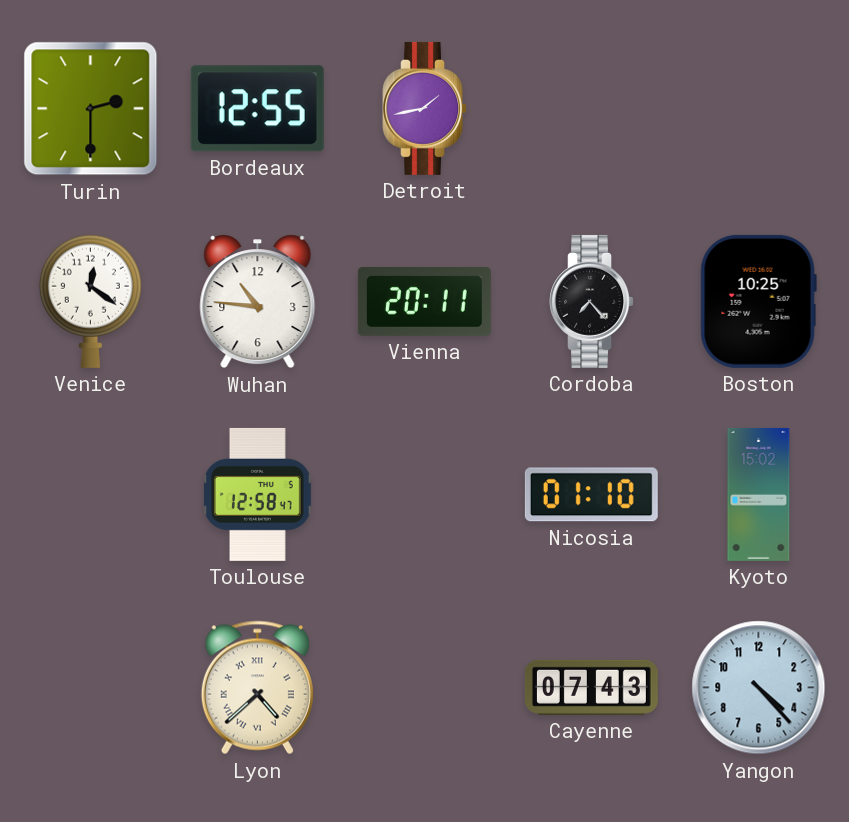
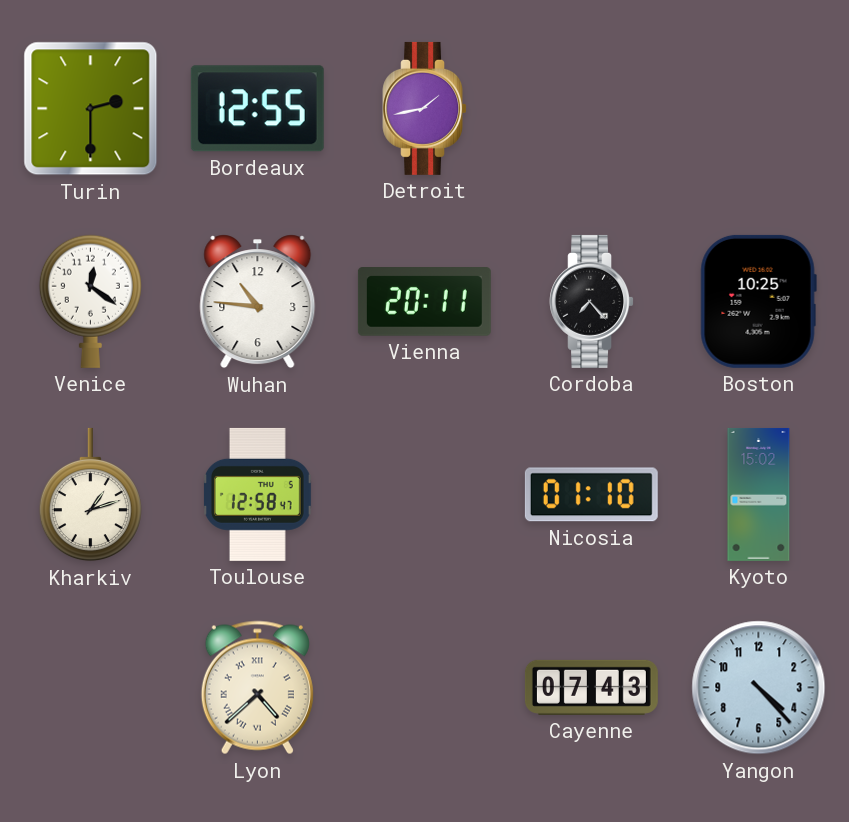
Kharkiv: none -> 1:12
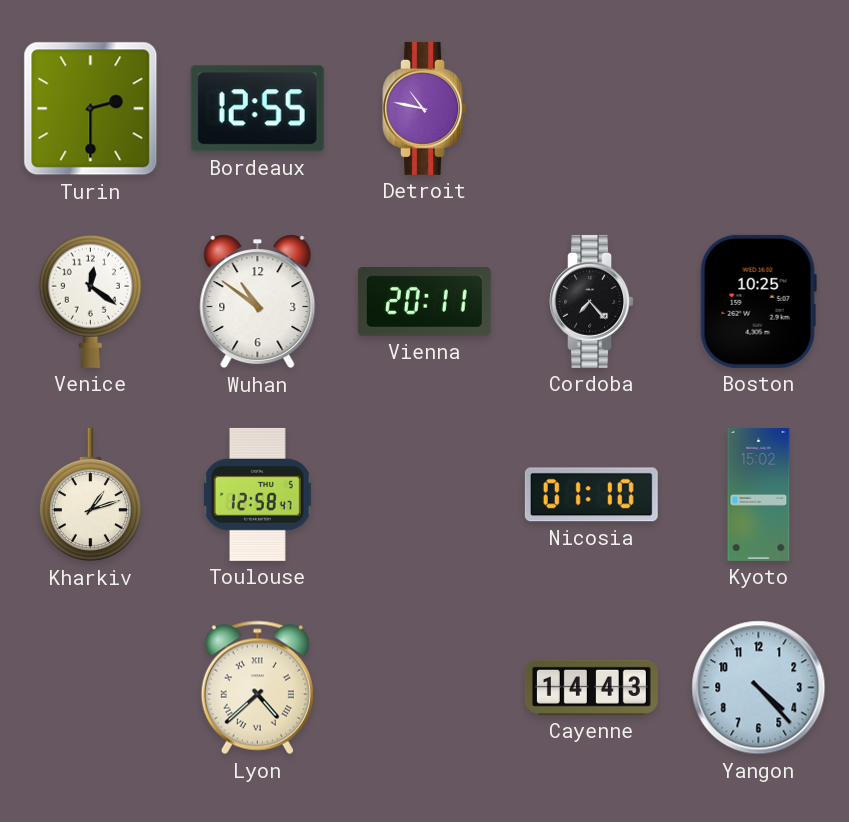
Detroit: 1:43 -> 10:47
Wuhan: 10:46 -> 10:51
Cayenne: 07:43 -> 14:43
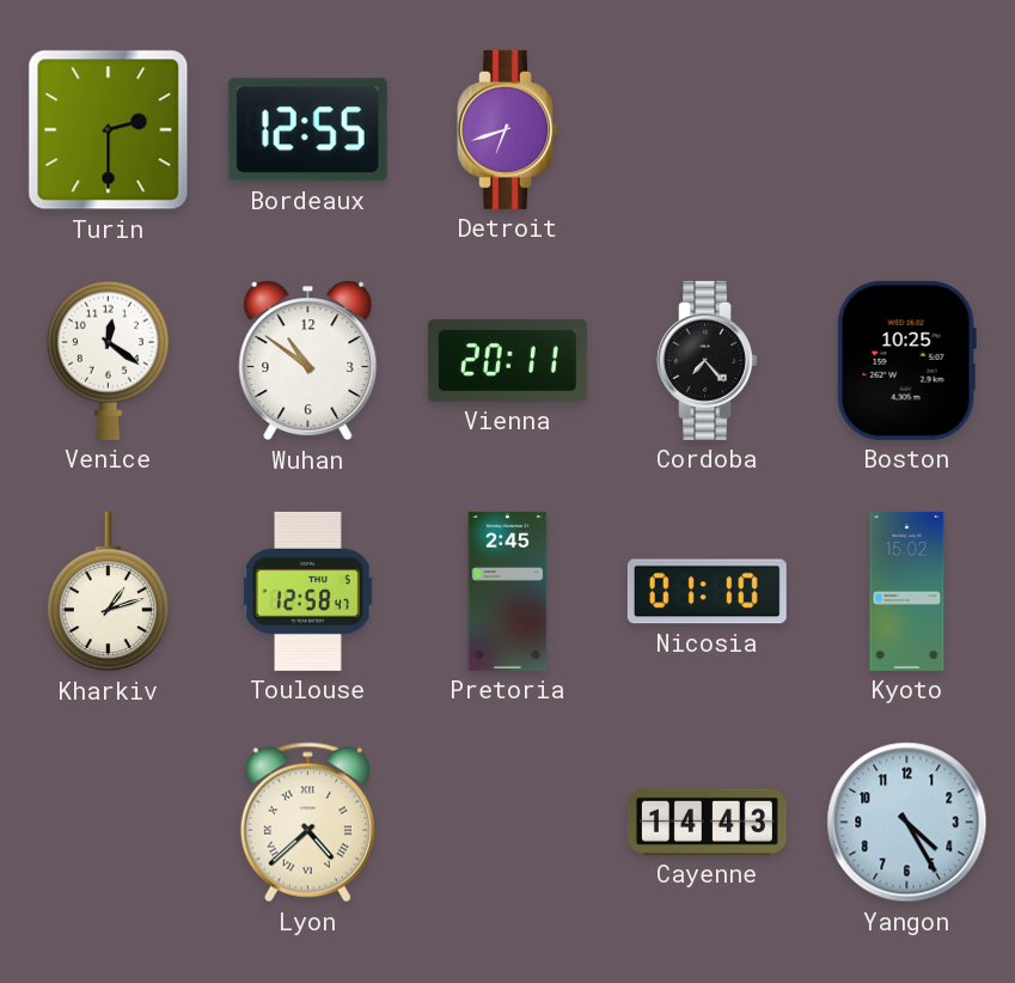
Detroit: 10:47 -> 6:42
Pretoria: none -> 2:45
Yangon: 4:23 -> 4:25
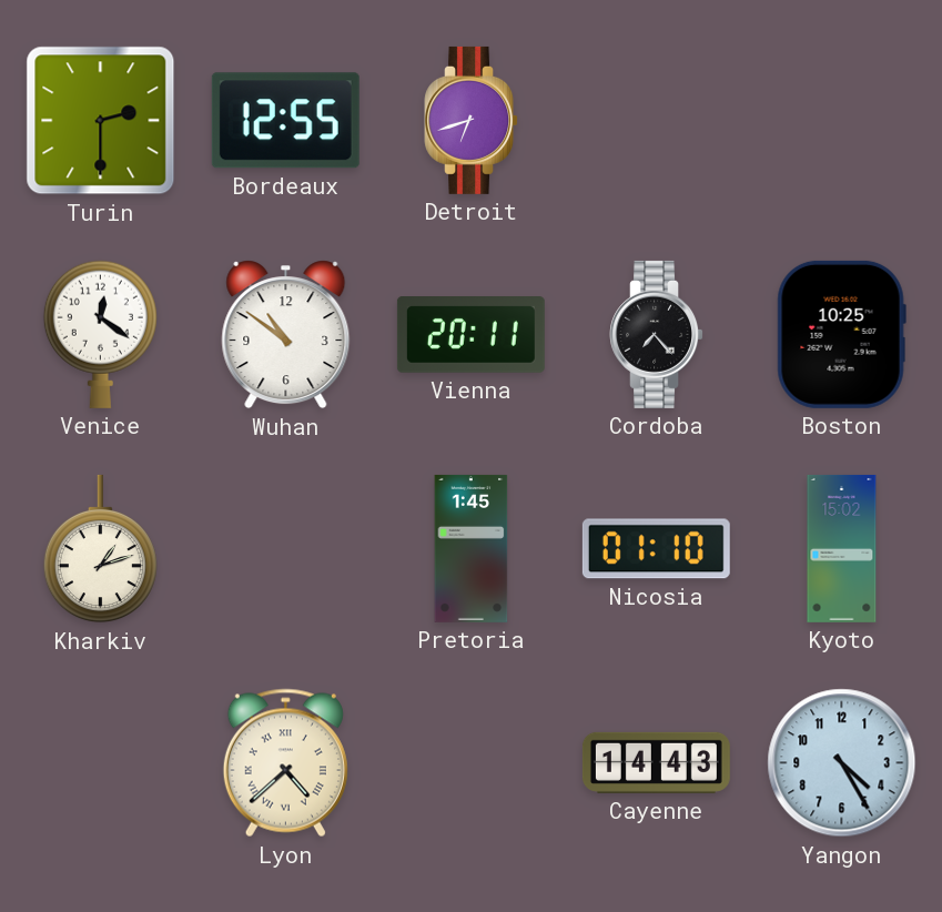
Toulouse: 12:58 -> none
Pretoria: 2:45 -> 1:45
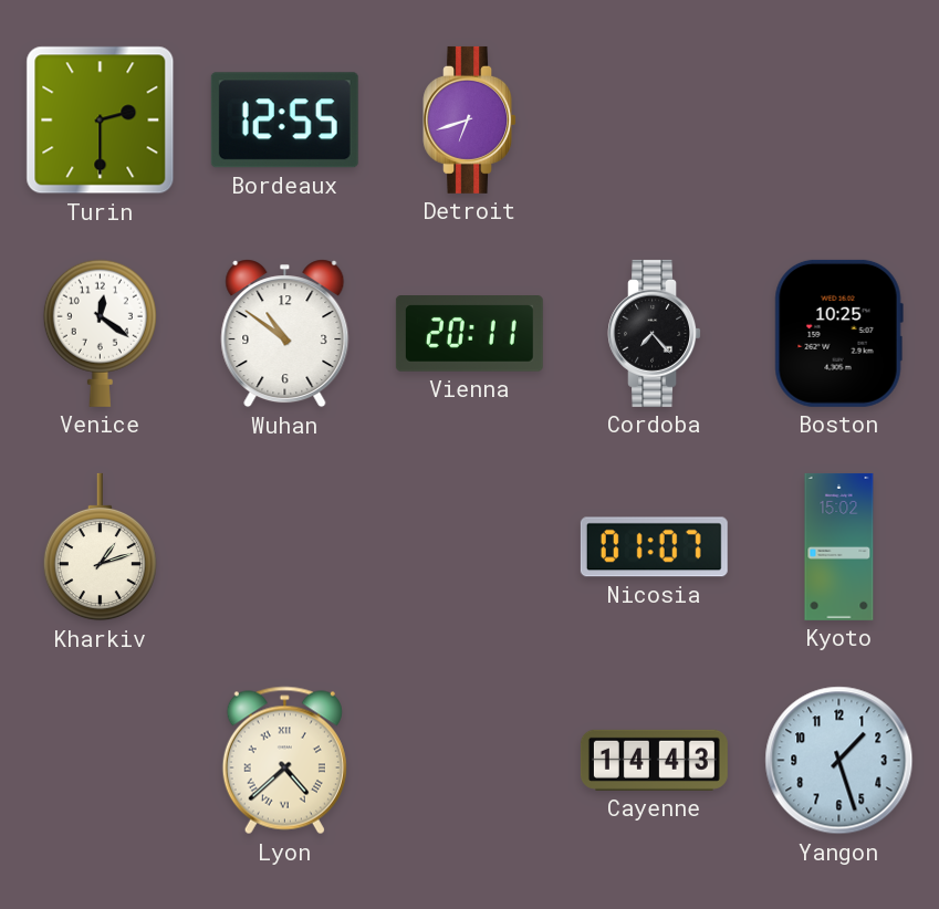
Pretoria: 1:45 -> none
Nicosia: 01:10 -> 01:07
Yangon: 4:25 -> 1:27
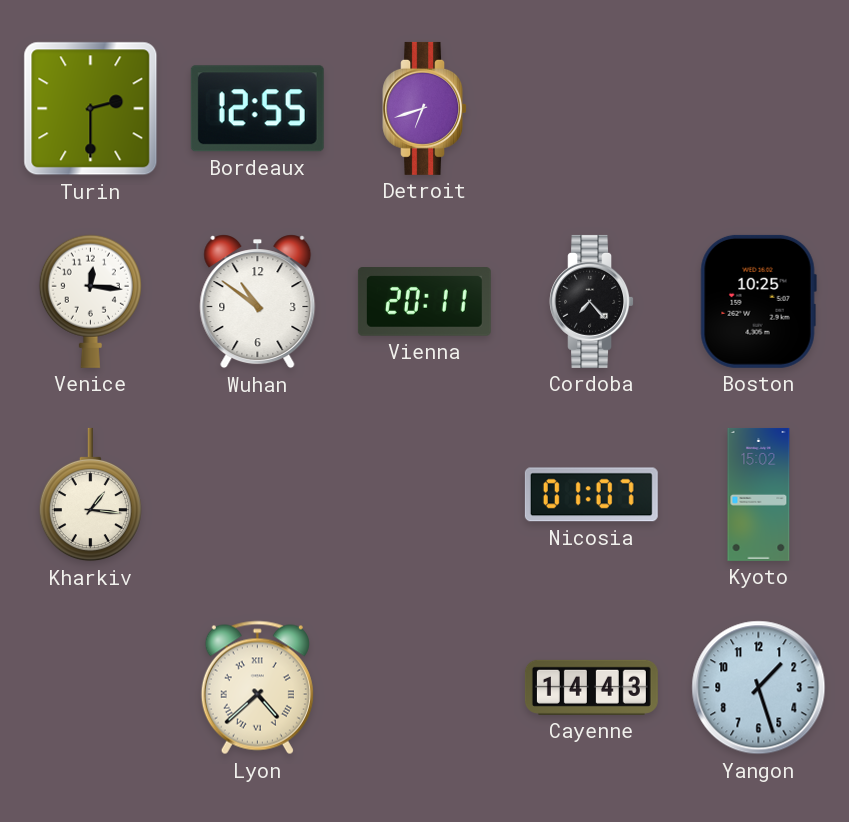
Venice: 12:21 -> 12:16
Kharkiv: 1:12 -> 1:16
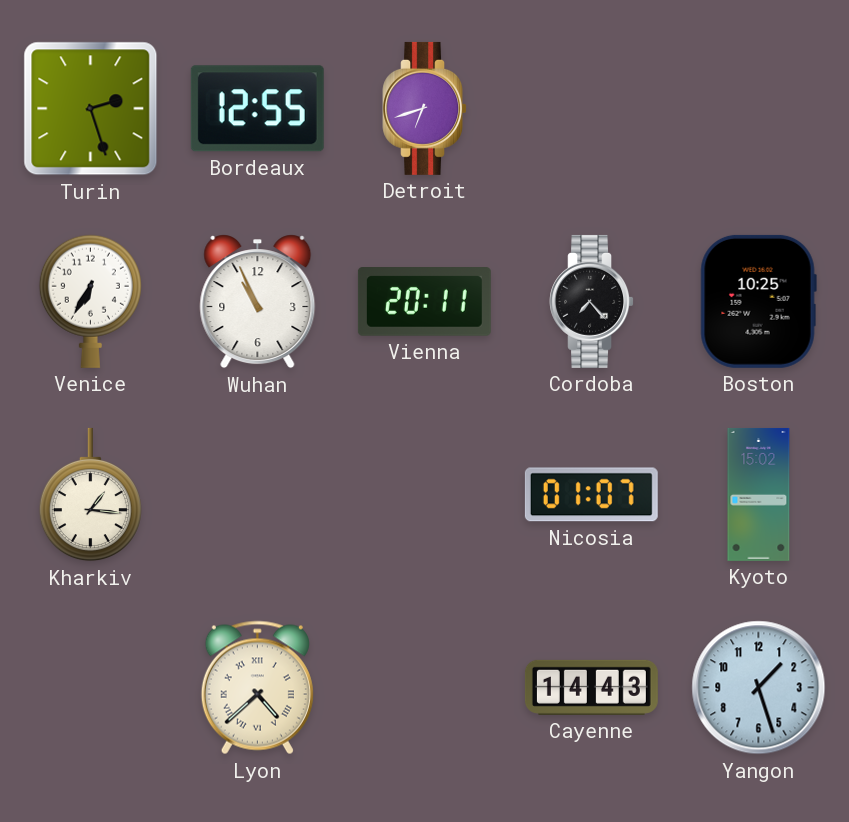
Turin: 2:30 -> 2:27
Venice: 12:16 -> 6:35
Wuhan: 10:51 -> 10:56
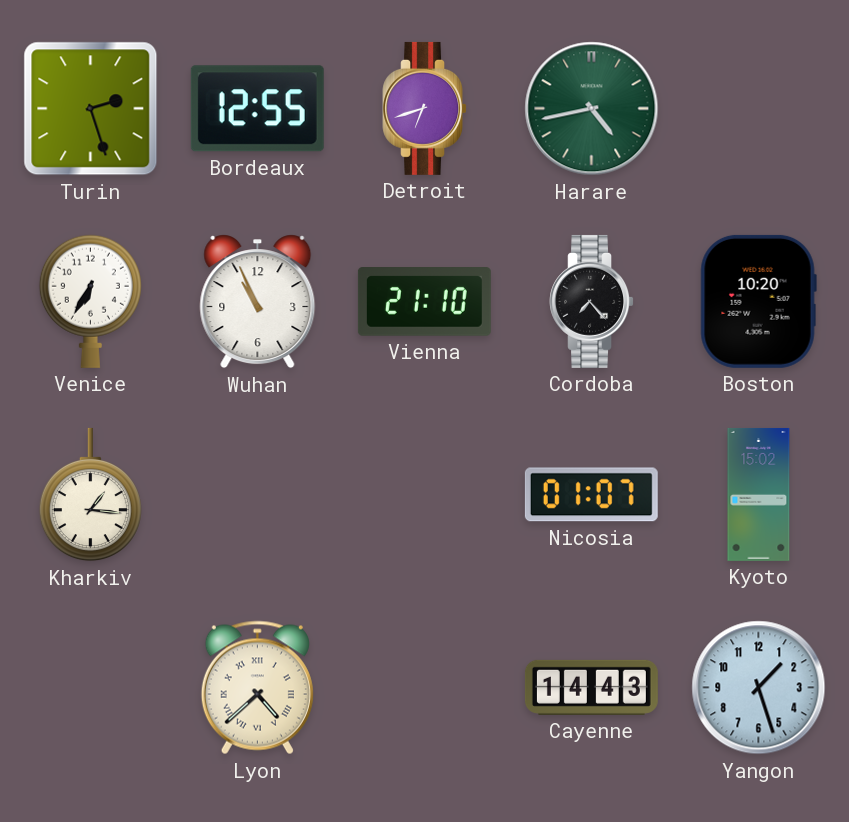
Harare: none -> 4:43
Vienna: 20:11 -> 21:10
Boston: 10:25 -> 10:20
